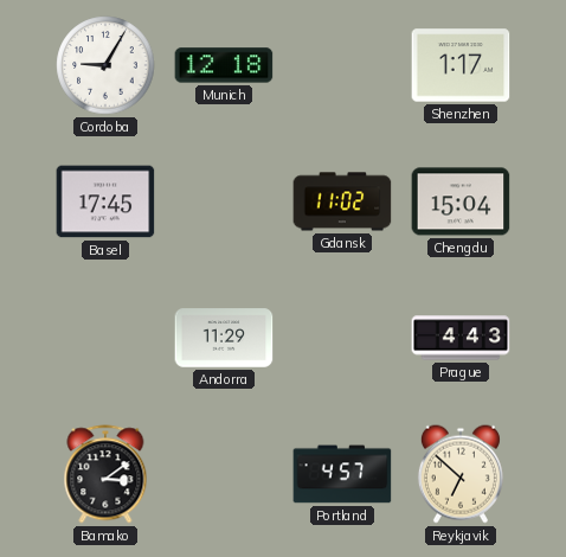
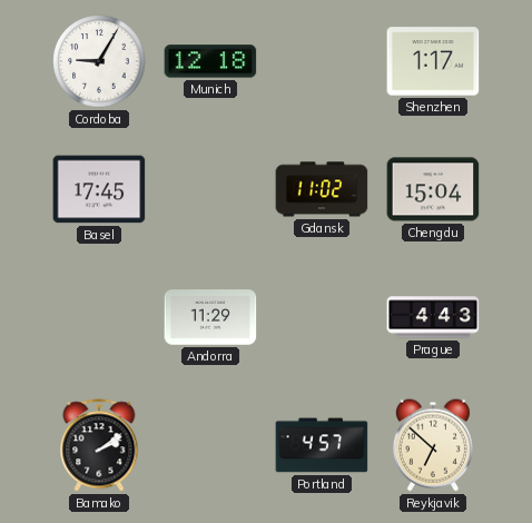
Bamako: 3:09 -> 2:09
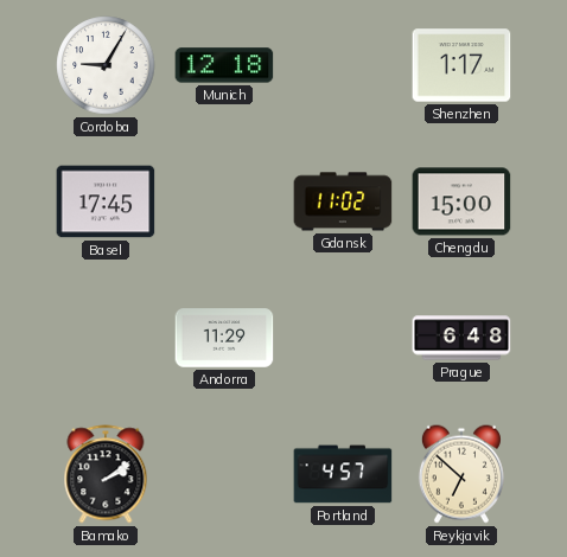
Chengdu: 15:04 -> 15:00
Prague: 4:43 -> 6:48
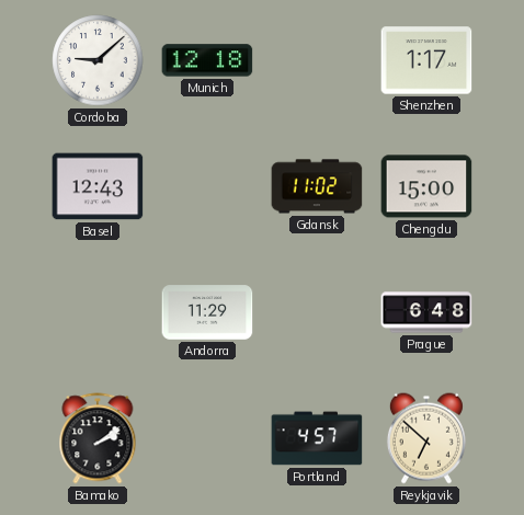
Cordoba: 9:05 -> 9:08
Basel: 17:45 -> 12:43
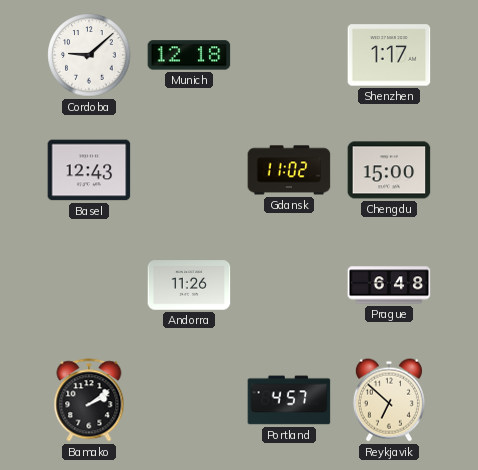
Andorra: 11:29 -> 11:26
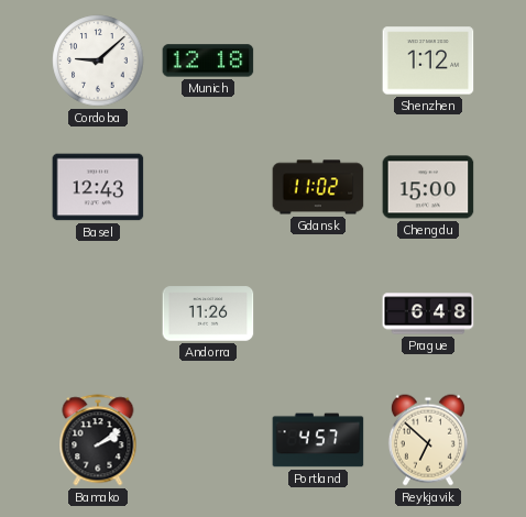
Shenzhen: 1:17 -> 1:12
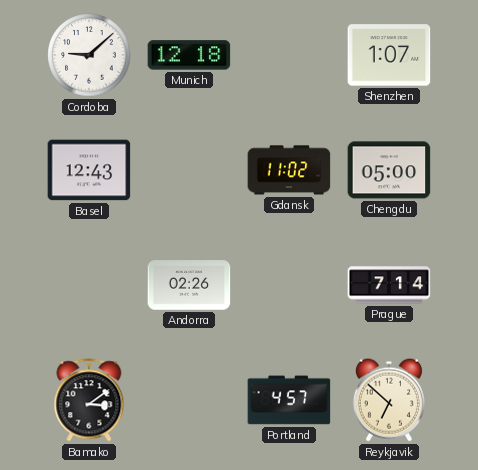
Shenzhen: 1:12 -> 1:07
Chengdu: 15:00 -> 05:00
Andorra: 11:26 -> 02:26
Prague: 6:48 -> 7:14
Bamako: 2:09 -> 3:09
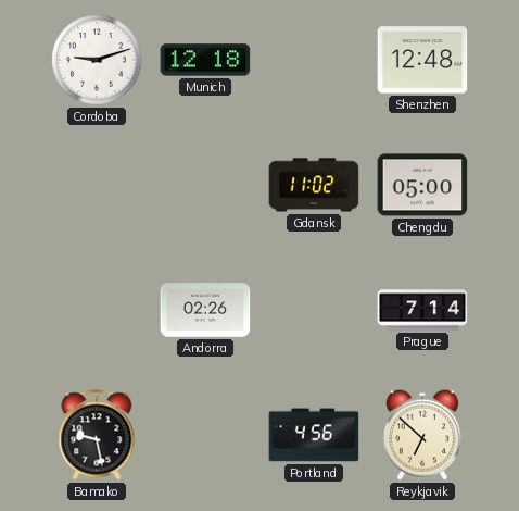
Cordoba: 9:08 -> 9:12
Shenzhen: 1:07 -> 12:48
Basel: 12:43 -> none
Bamako: 3:09 -> 9:28
Portland: 4:57 -> 4:56
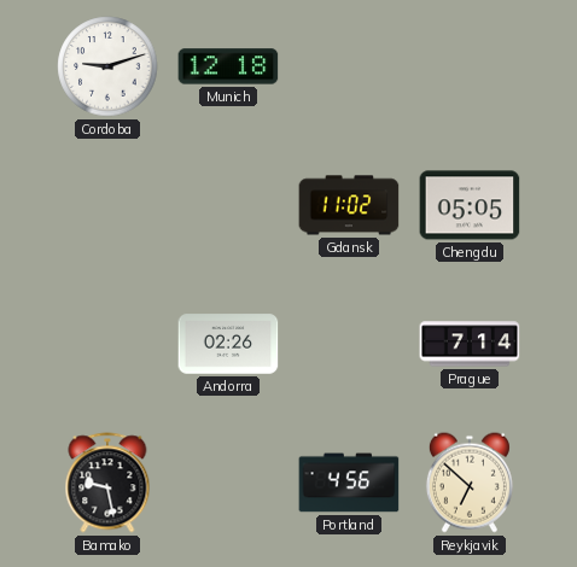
Shenzhen: 12:48 -> none
Chengdu: 05:00 -> 05:05
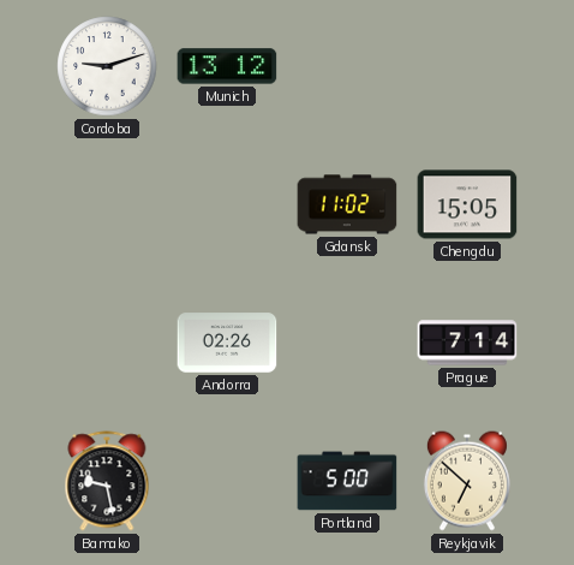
Munich: 12:18 -> 13:12
Chengdu: 05:05 -> 15:05
Portland: 4:56 -> 5:00
